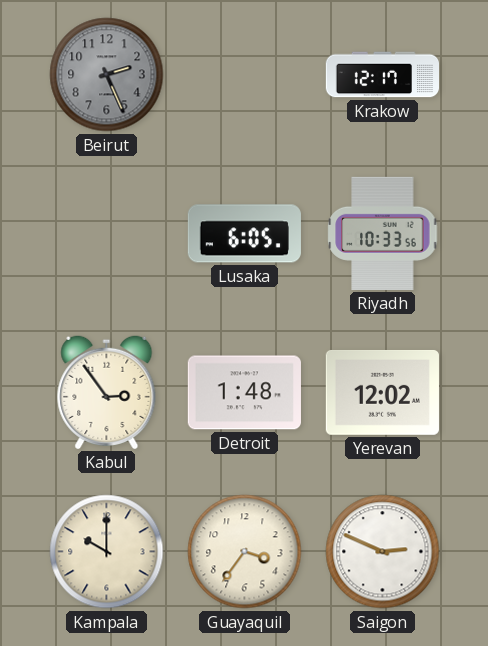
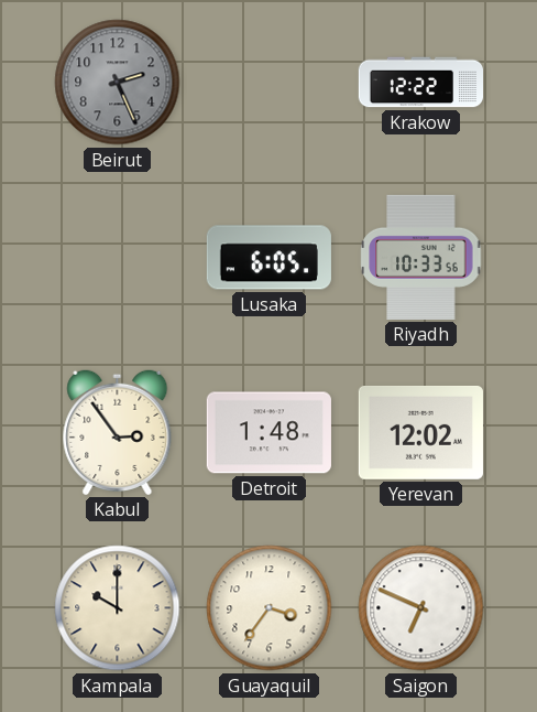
Krakow: 12:17 -> 12:22
Saigon: 2:49 -> 6:49
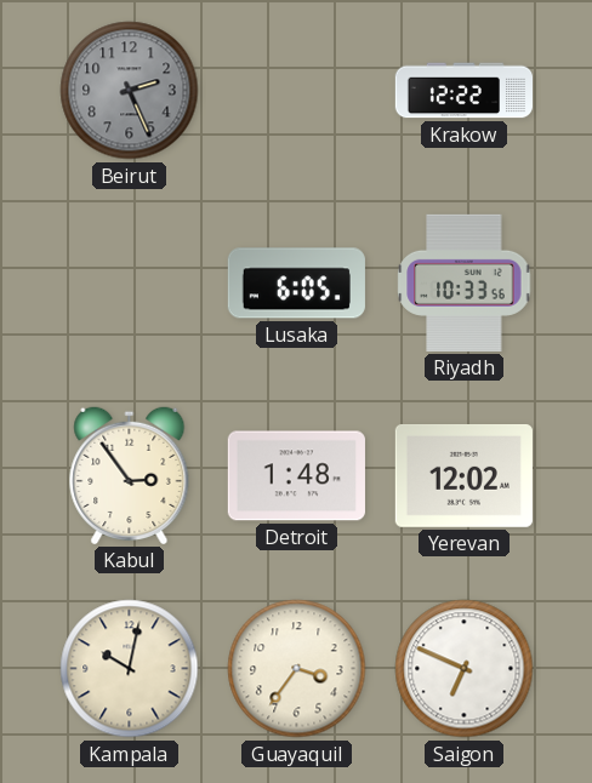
Kampala: 10:00 -> 10:02
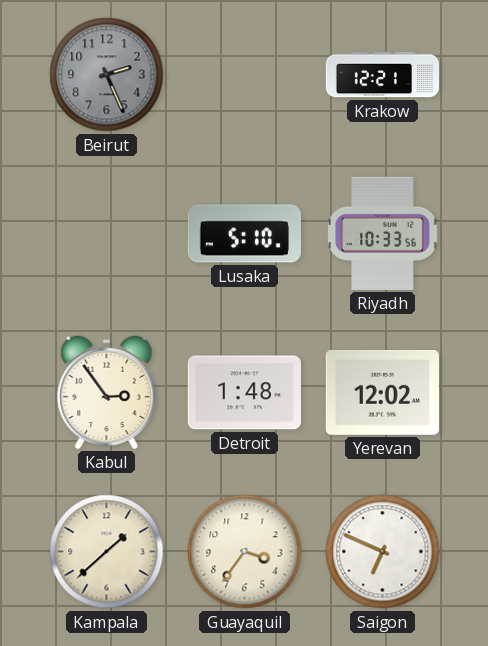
Krakow: 12:22 -> 12:21
Lusaka: 6:05 -> 5:10
Kampala: 10:02 -> 1:38
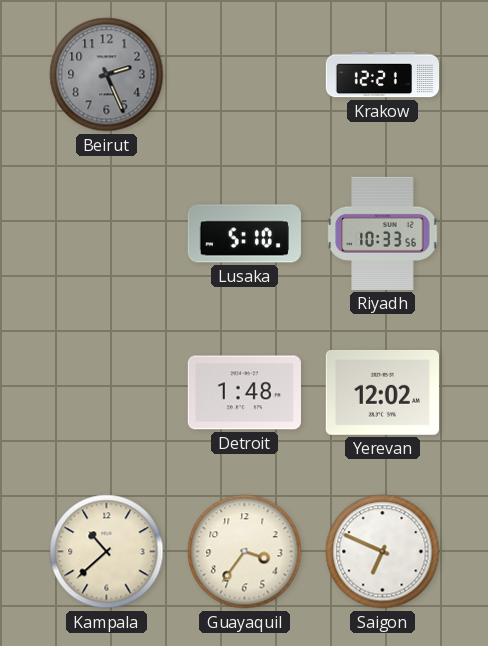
Kabul: 2:54 -> none
Kampala: 1:38 -> 10:38
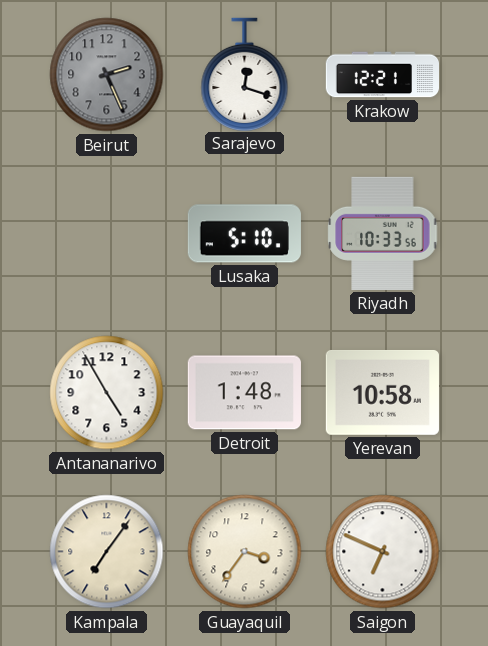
Sarajevo: none -> 12:18
Antananarivo: none -> 4:55
Yerevan: 12:02 -> 10:58
Kampala: 10:38 -> 7:06
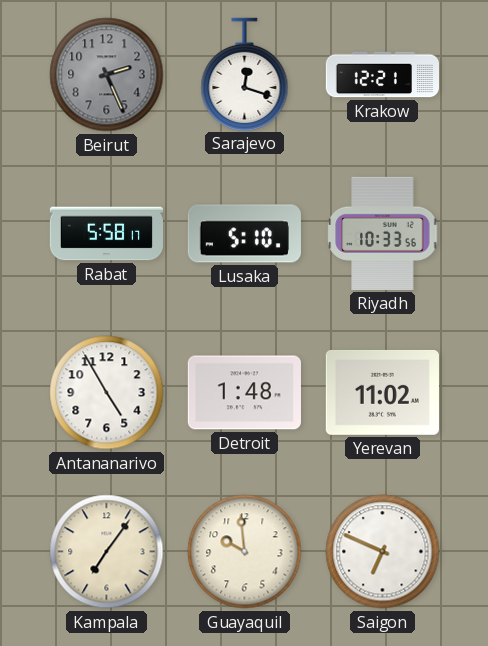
Rabat: none -> 5:58
Yerevan: 10:58 -> 11:02
Guayaquil: 3:36 -> 9:59
